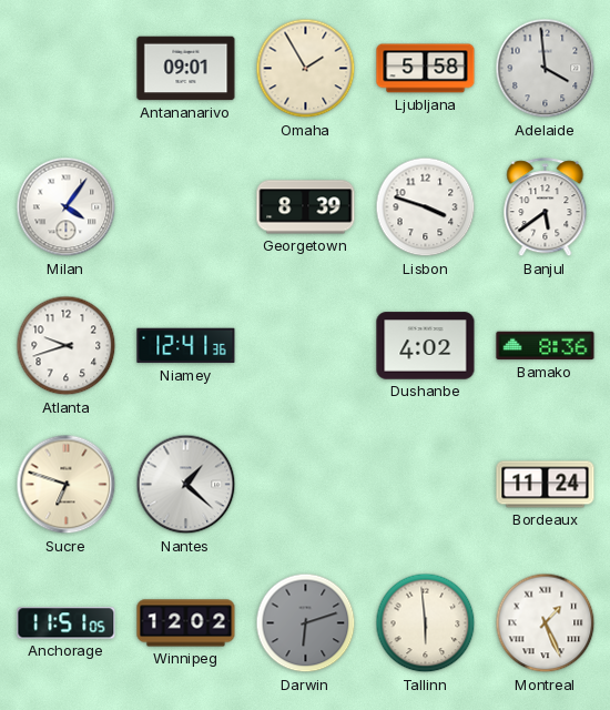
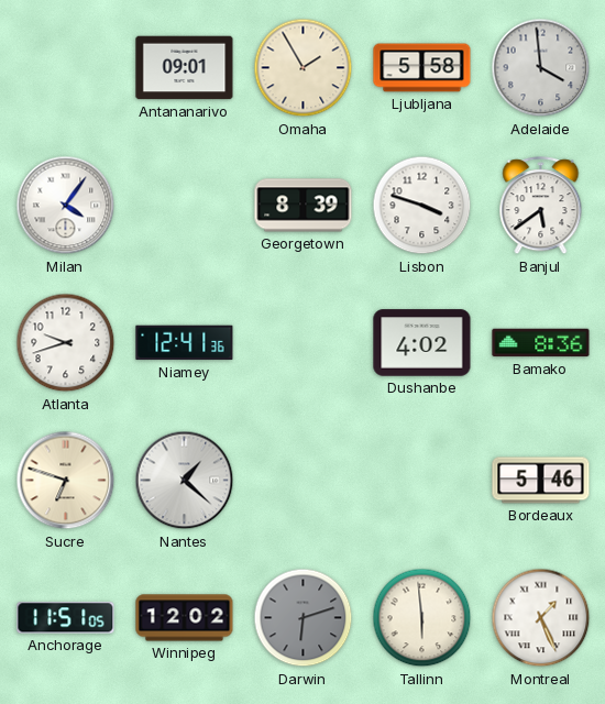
Bordeaux: 11:24 -> 5:46
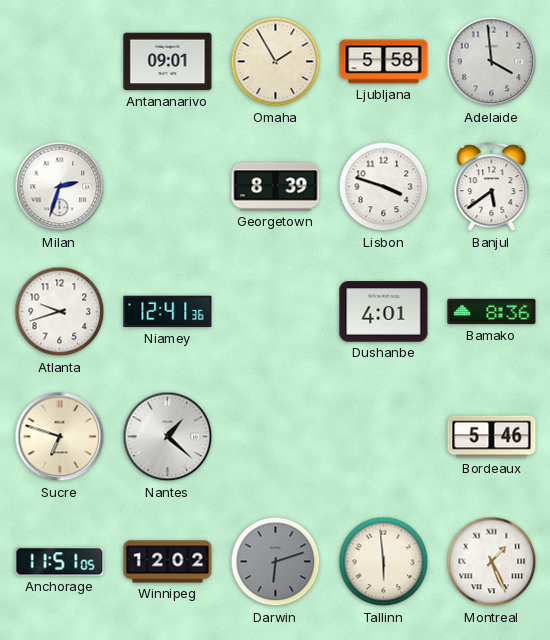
Milan: 4:06 -> 2:33
Dushanbe: 4:02 -> 4:01
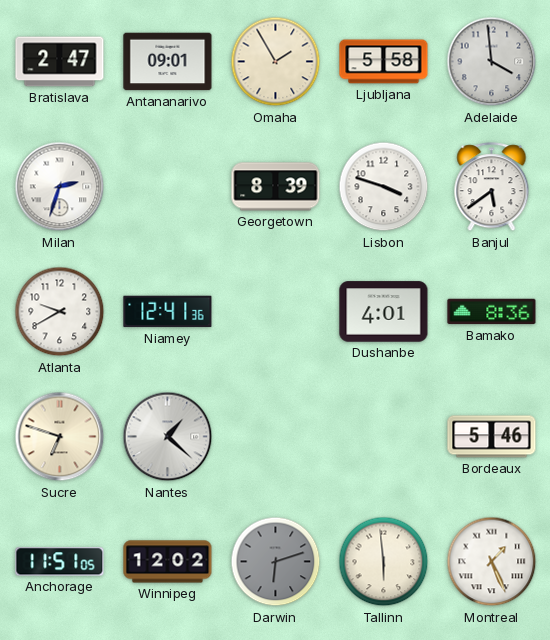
Bratislava: none -> 2:47
Atlanta: 9:42 -> 9:40
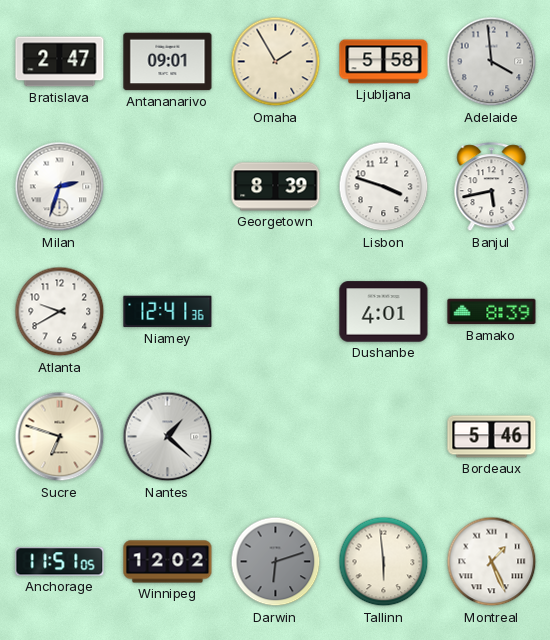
Banjul: 5:39 -> 5:43
Bamako: 8:36 -> 8:39
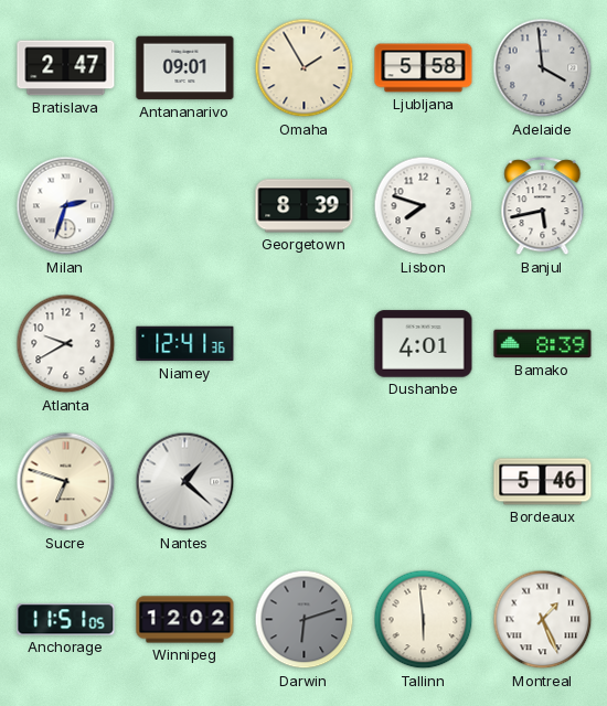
Lisbon: 3:48 -> 7:48
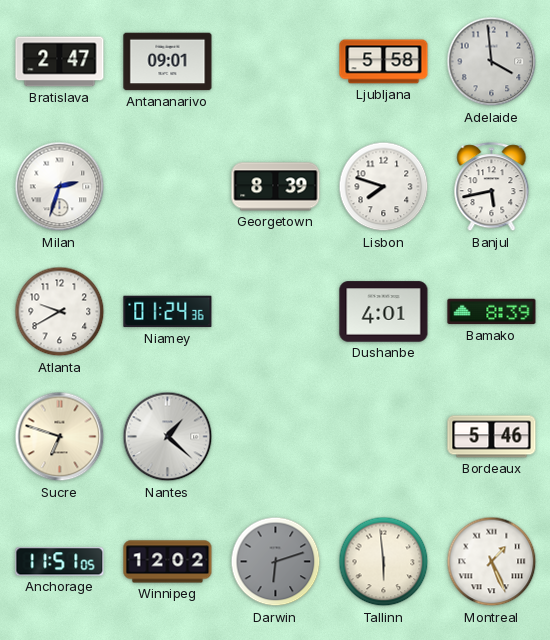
Omaha: 1:55 -> none
Niamey: 12:41 -> 01:24
